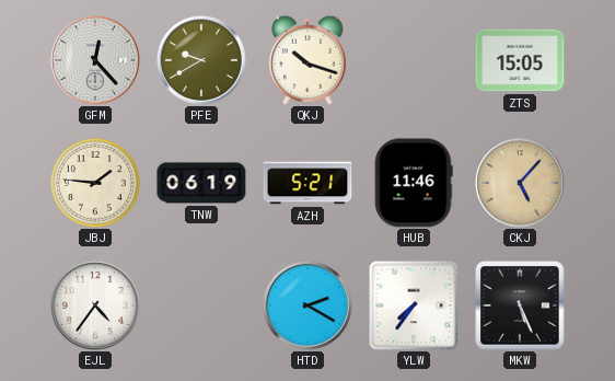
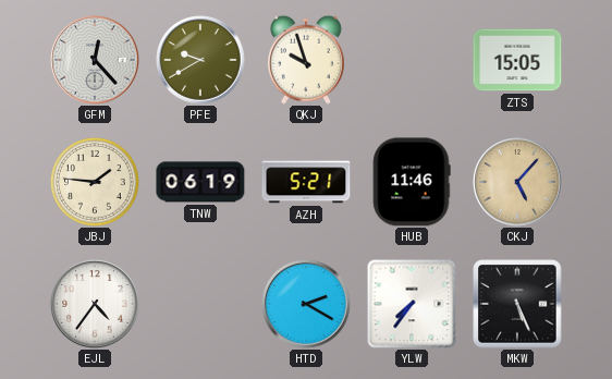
QKJ: 10:18 -> 9:57
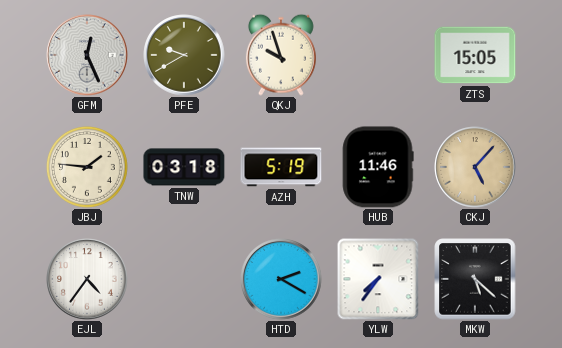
GFM: 12:23 -> 12:26
TNW: 06:19 -> 03:18
AZH: 5:21 -> 5:19
MKW: 5:26 -> 5:22
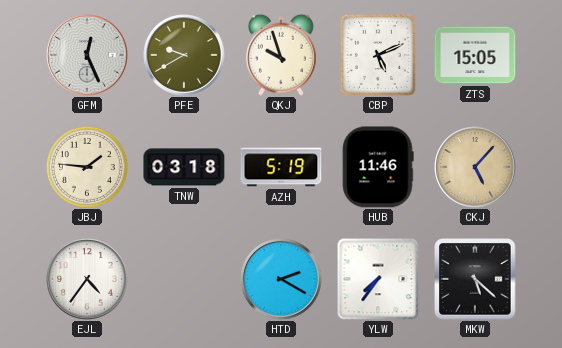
CBP: none -> 5:11
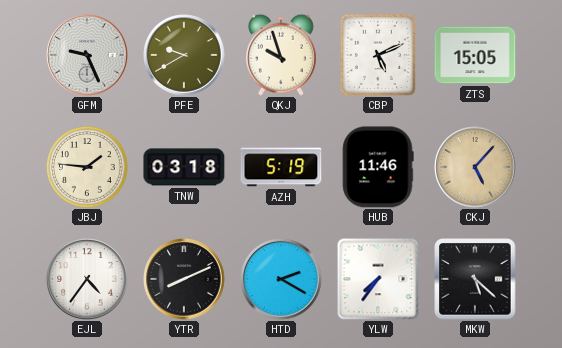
GFM: 12:26 -> 9:26
YTR: none -> 8:11
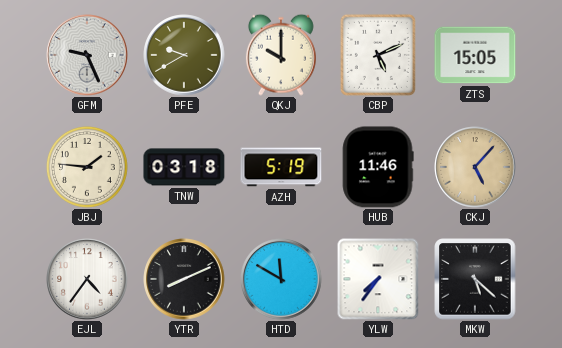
QKJ: 9:57 -> 10:00
HTD: 2:20 -> 11:50
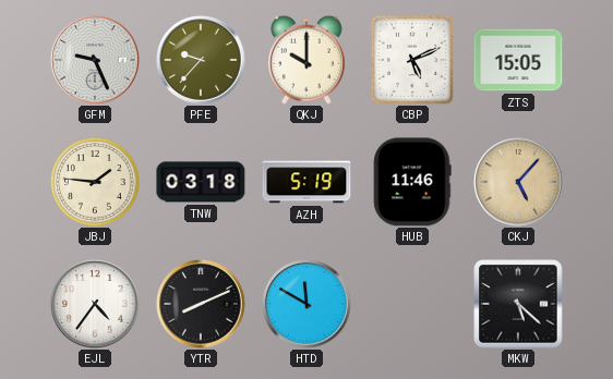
PFE: 9:40 -> 9:37
YLW: 7:36 -> none
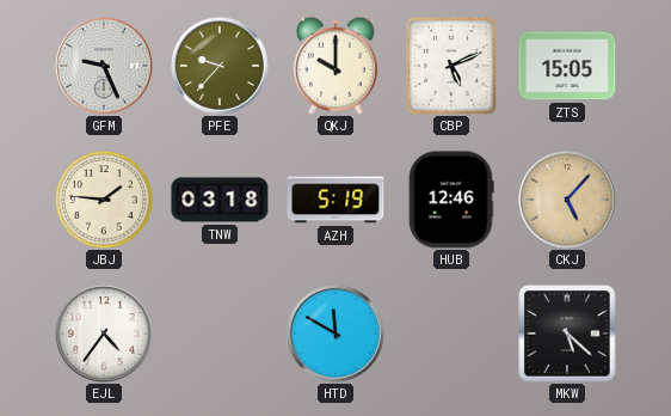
HUB: 11:46 -> 12:46
YTR: 8:11 -> none
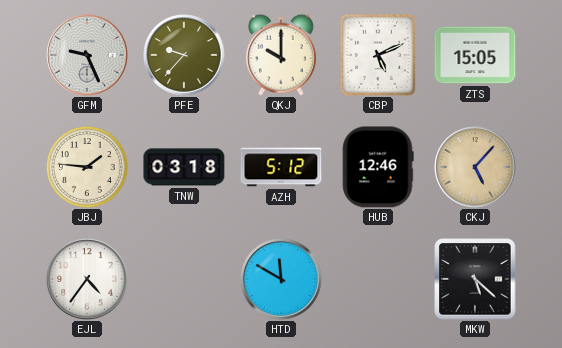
AZH: 5:19 -> 5:12
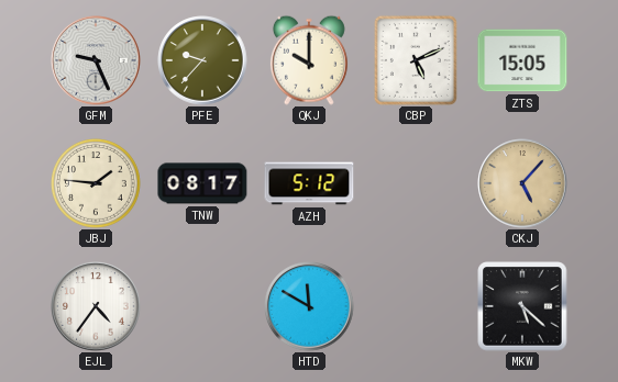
TNW: 03:18 -> 08:17
HUB: 12:46 -> none
